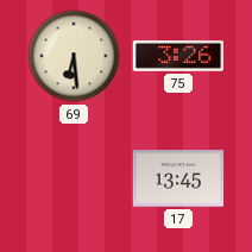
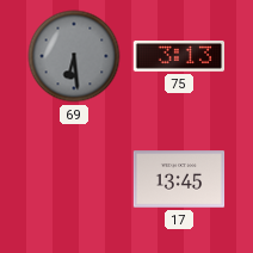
69 dial: cream -> grey
75: 3:26 -> 3:13
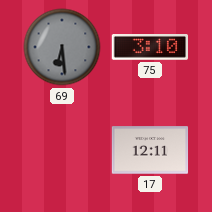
75: 3:13 -> 3:10
17: 13:45 -> 12:11
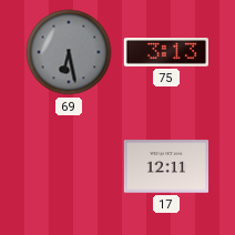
69: 6:29 -> 6:28
75: 3:10 -> 3:13
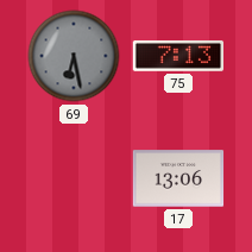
75: 3:13 -> 7:13
17: 12:11 -> 13:06
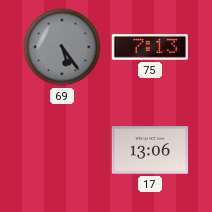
69: 6:28 -> 5:24
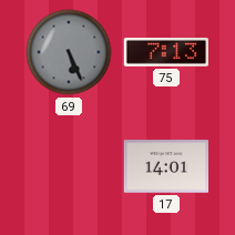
69: 5:24 -> 5:26
17: 13:06 -> 14:01
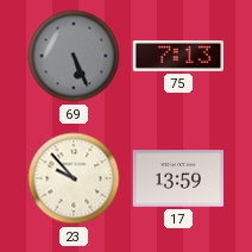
23: none -> 9:53
17: 14:01 -> 13:59
